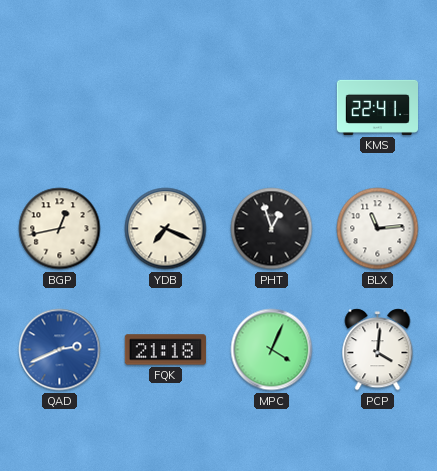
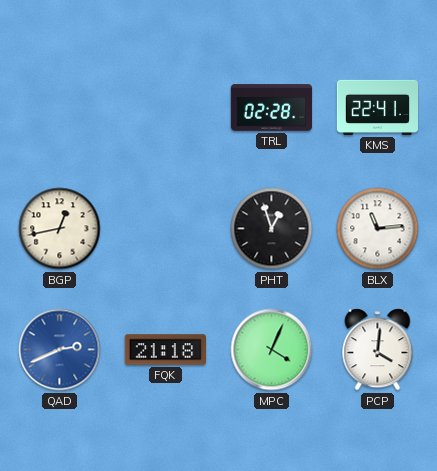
TRL: none -> 02:28
YDB: 7:19 -> none
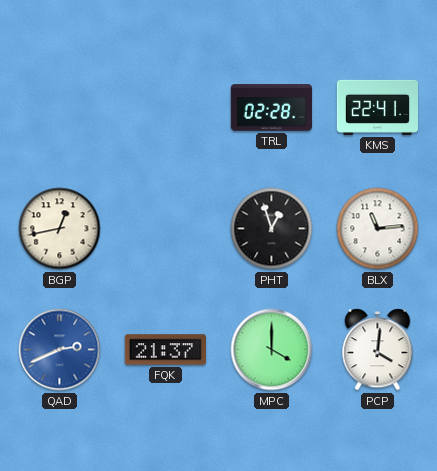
FQK: 21:18 -> 21:37
MPC: 4:04 -> 4:00
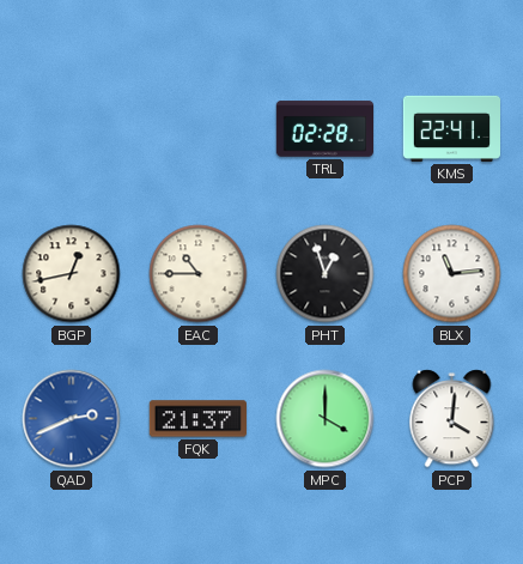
EAC: none -> 10:45
